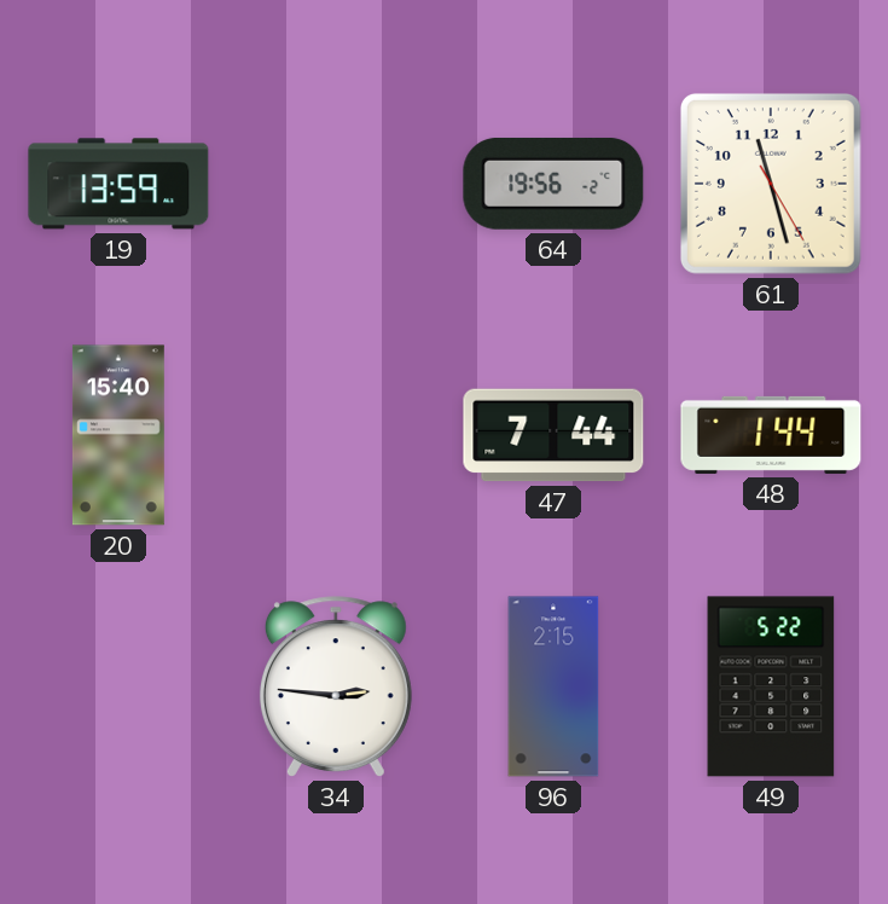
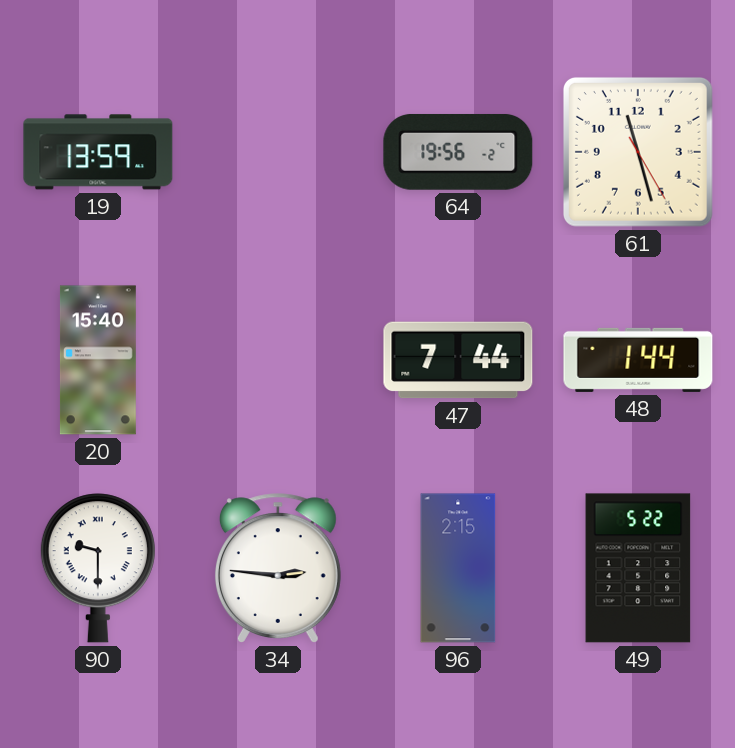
90: none -> 9:30
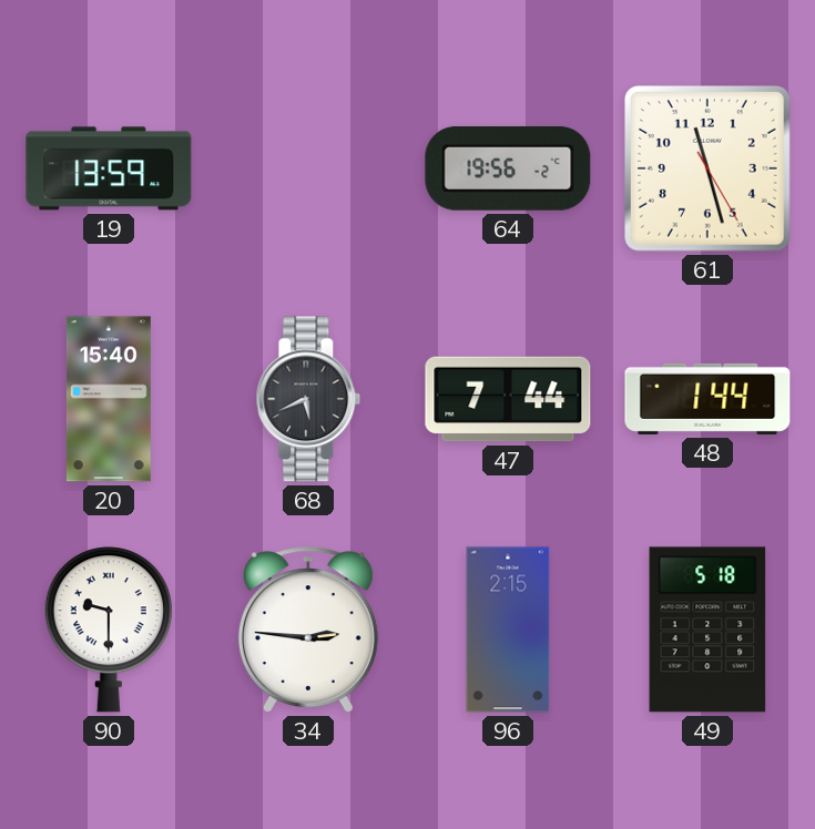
68: none -> 5:41
49: 5:22 -> 5:18
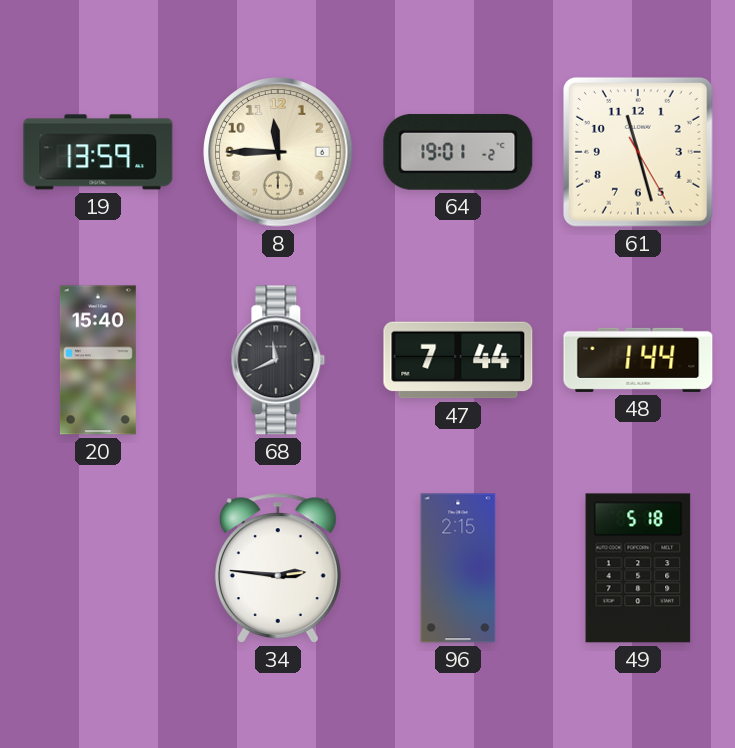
8: none -> 11:45
64: 19:56 -> 19:01
68: 5:41 -> 11:41
90: 9:30 -> none
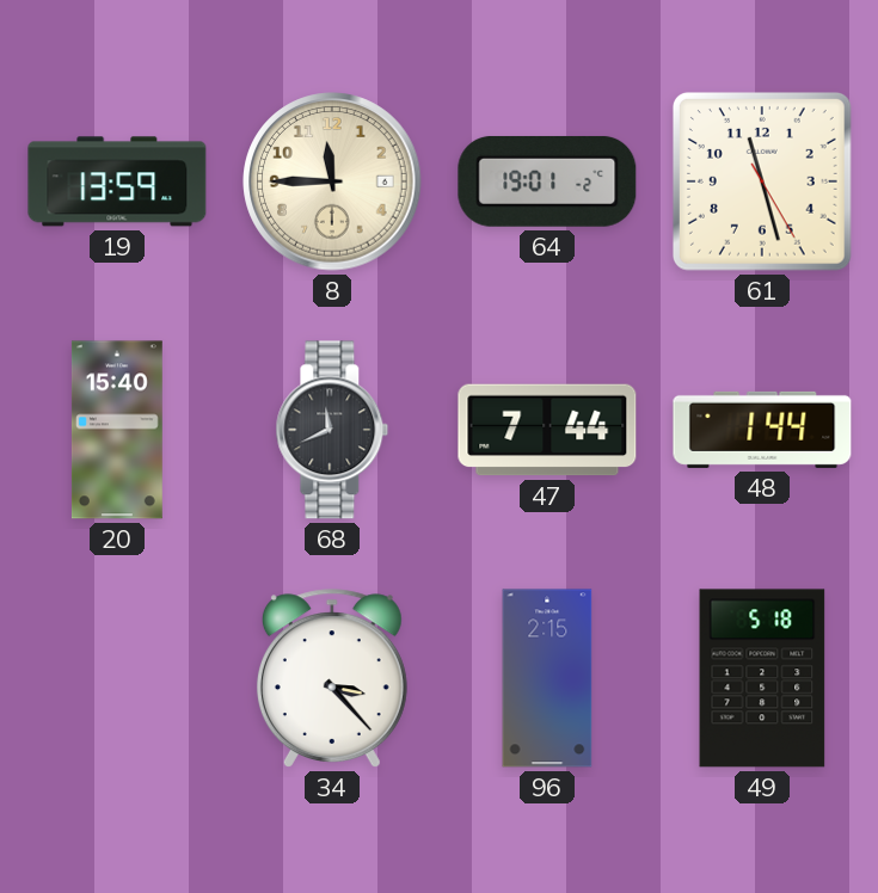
34: 2:46 -> 3:23
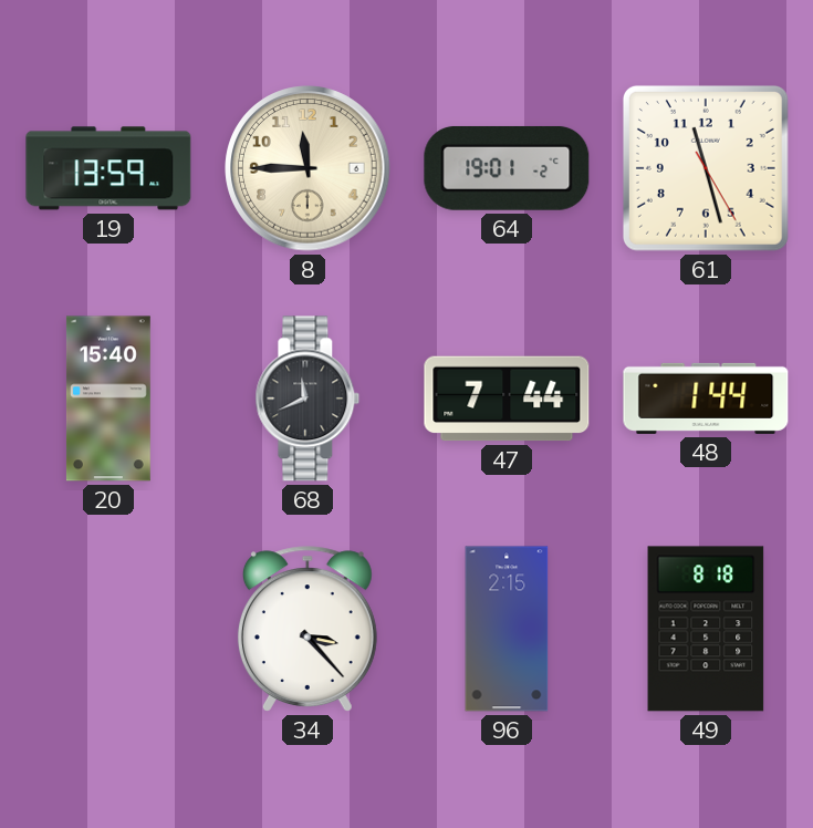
49: 5:18 -> 8:18
